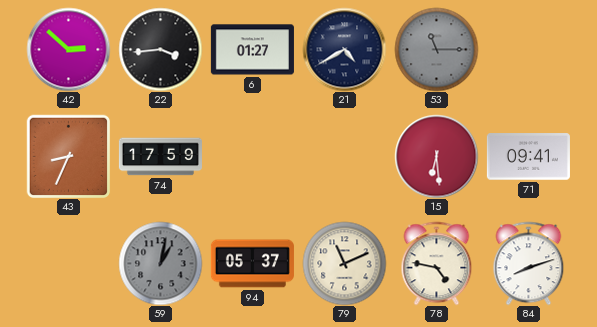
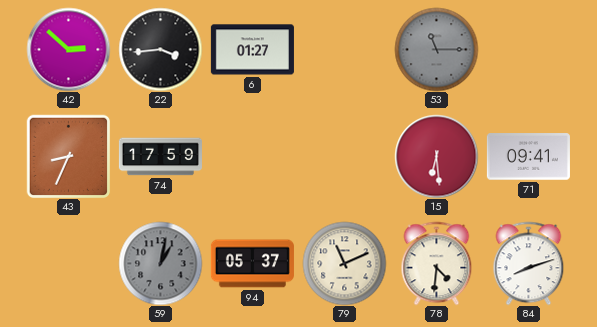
21: 4:40 -> none
78: 4:47 -> 4:31
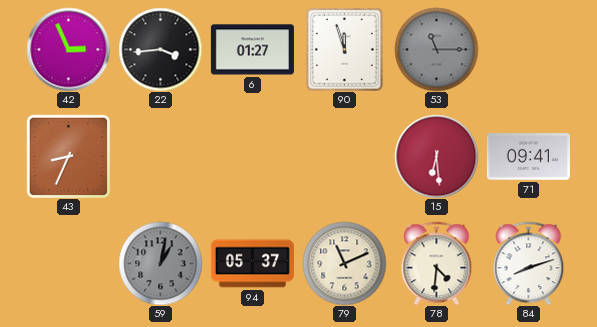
42: 2:52 -> 2:56
90: none -> 11:57
74: 17:59 -> none
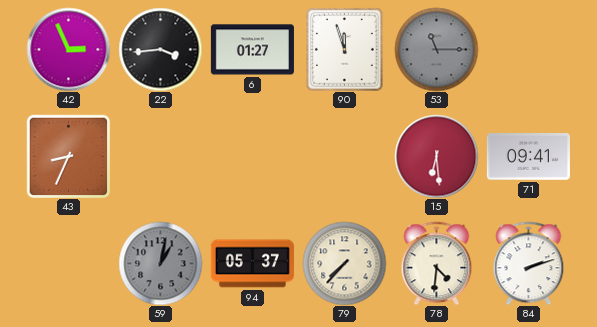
79: 11:11 -> 7:37
84: 8:12 -> 2:12
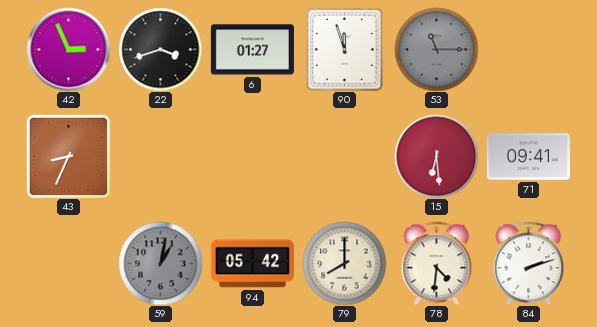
22: 3:44 -> 3:42
94: 05:37 -> 05:42
79: 7:37 -> 8:00
